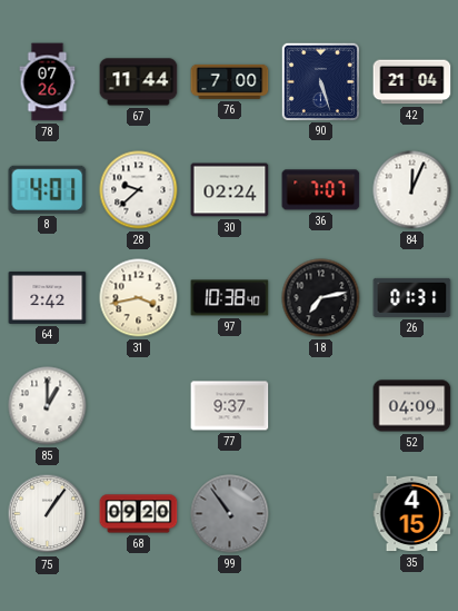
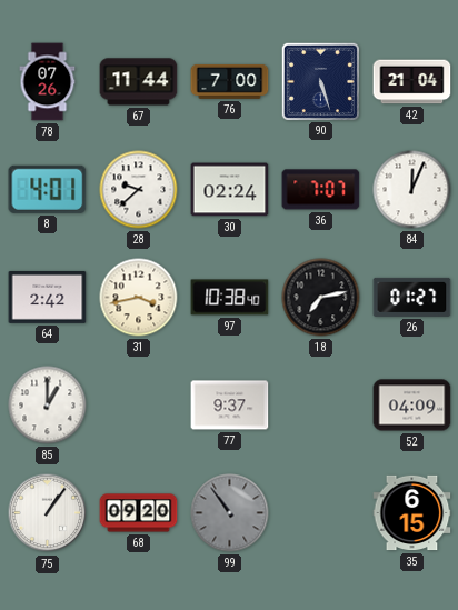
26: 01:31 -> 01:27
35: 4:15 -> 6:15
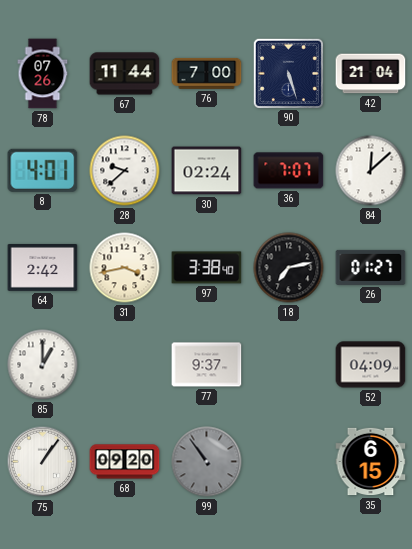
84: 12:04 -> 12:08
97: 10:38 -> 3:38
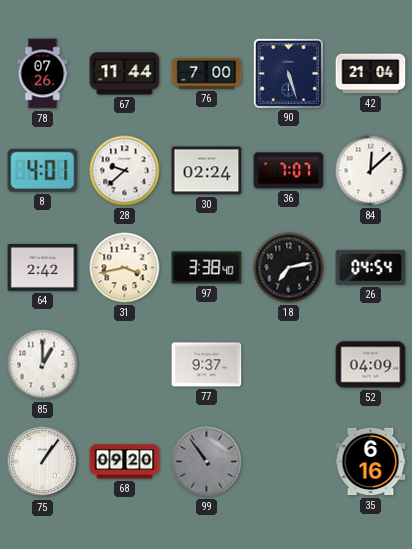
26: 01:27 -> 04:54
35: 6:15 -> 6:16
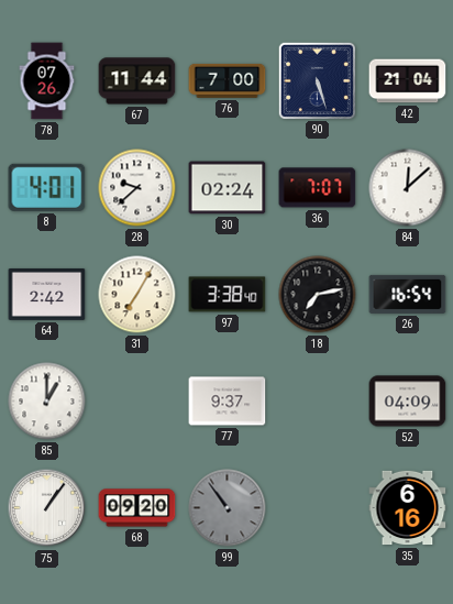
31: 3:43 -> 7:05
26: 04:54 -> 16:54
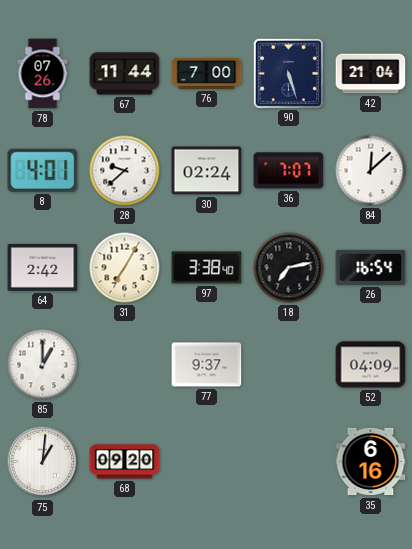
75: 1:06 -> 1:01
99: 10:54 -> none
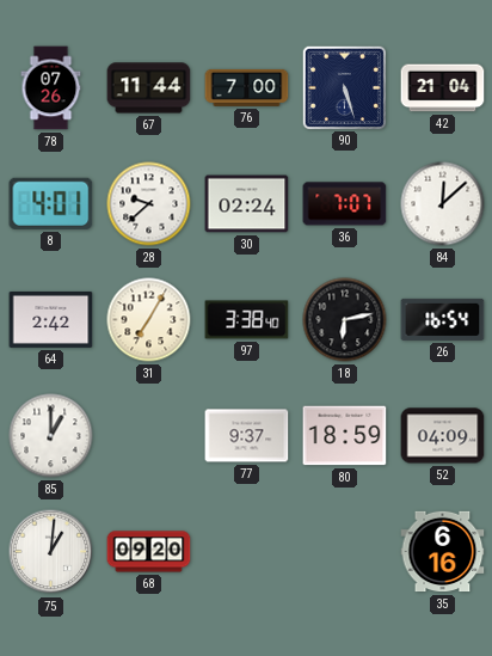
18: 7:13 -> 6:13
80: none -> 18:59
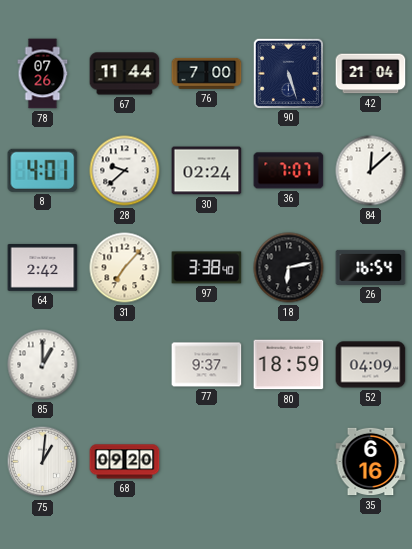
31: 7:05 -> 7:07
